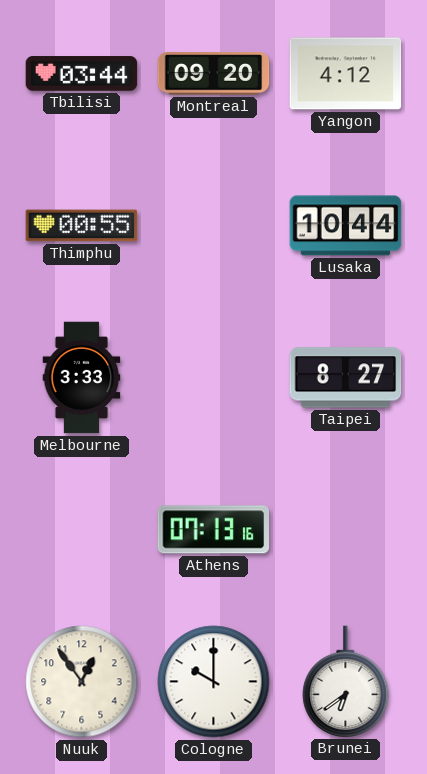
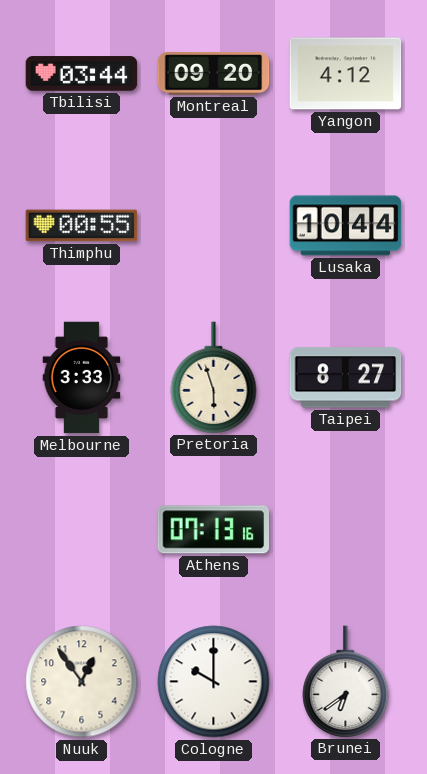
Pretoria: none -> 5:57
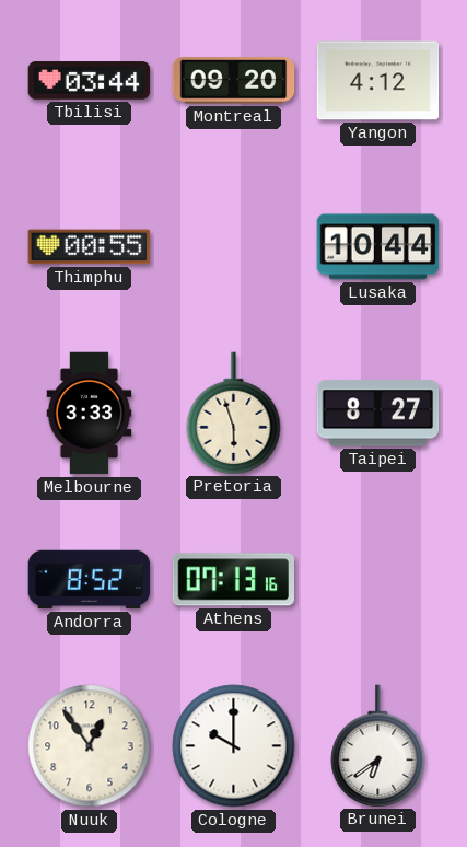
Andorra: none -> 8:52
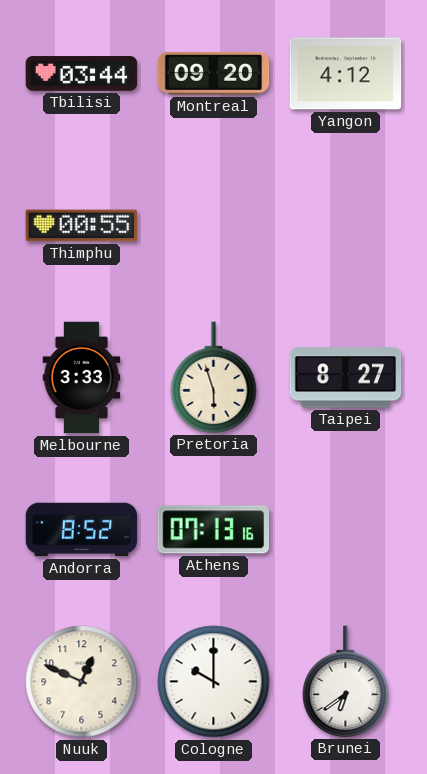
Lusaka: 10:44 -> none
Nuuk: 12:54 -> 12:49
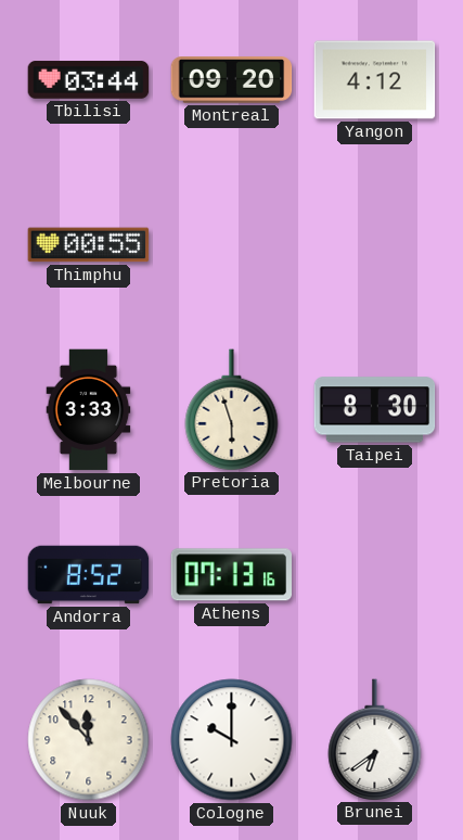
Taipei: 8:27 -> 8:30
Nuuk: 12:49 -> 11:53
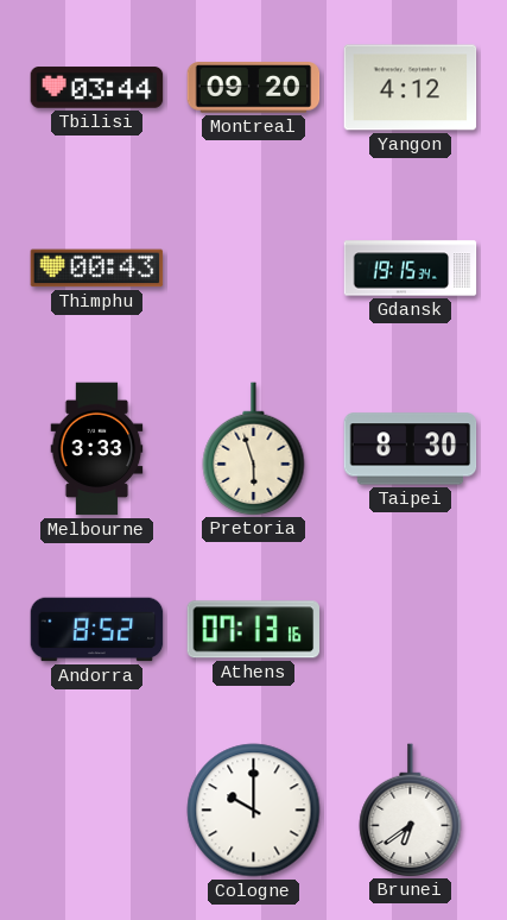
Thimphu: 00:55 -> 00:43
Gdansk: none -> 19:15
Nuuk: 11:53 -> none
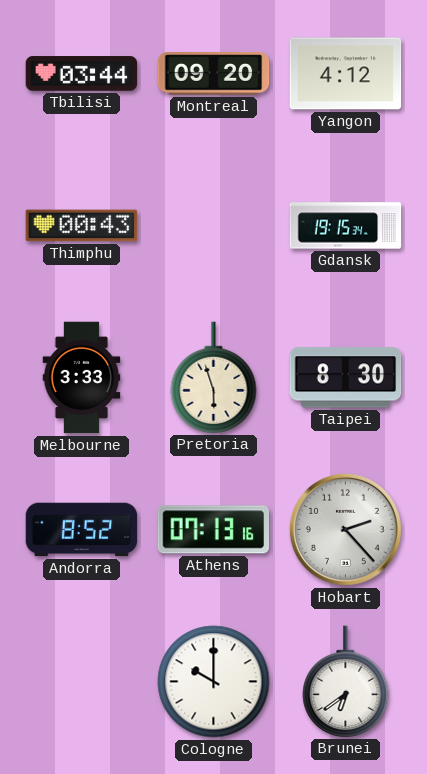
Hobart: none -> 2:23
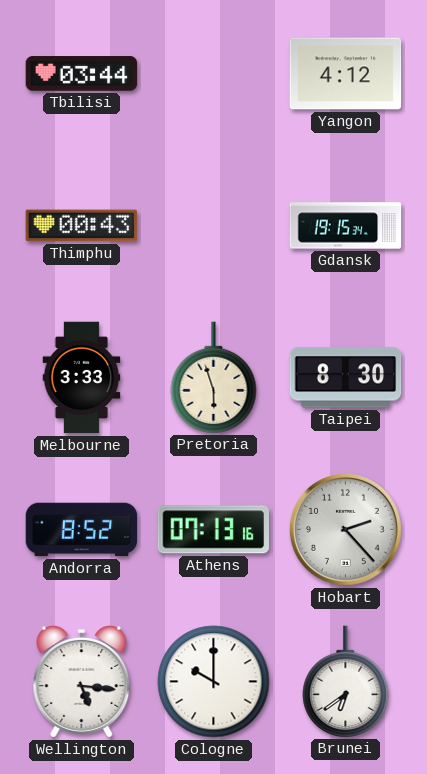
Montreal: 09:20 -> none
Wellington: none -> 5:16
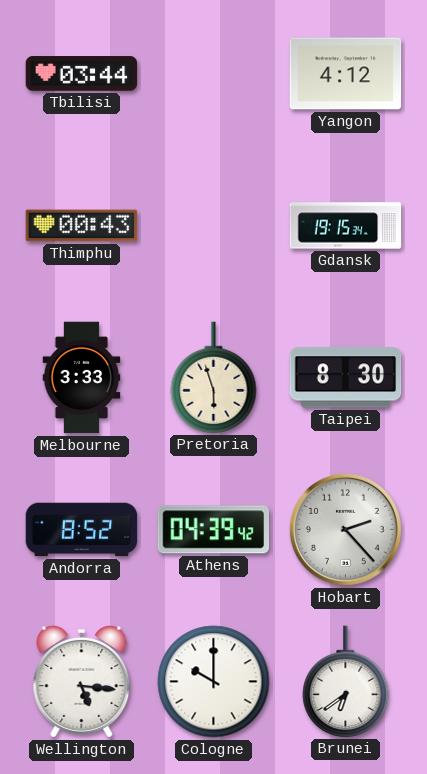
Athens: 07:13 -> 04:39
